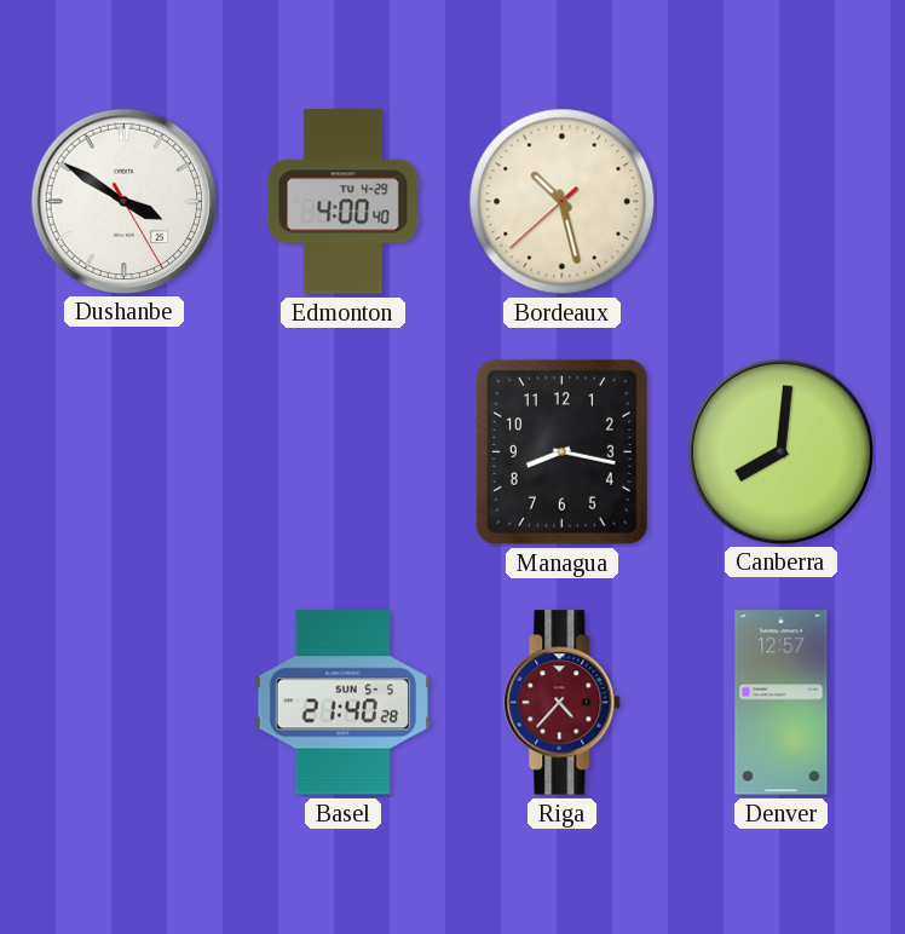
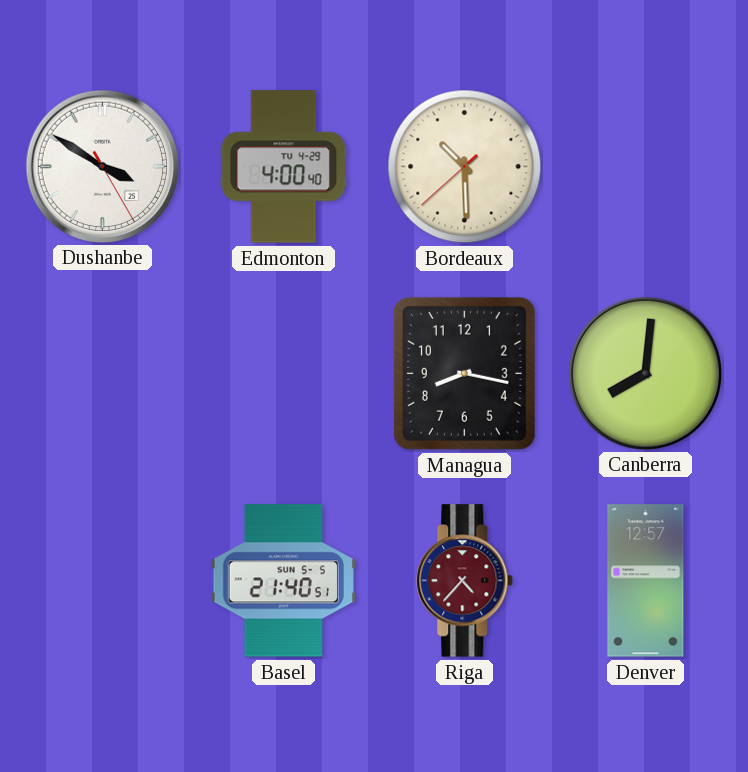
Bordeaux: 10:27 -> 10:29
Basel: 21:40:28 -> 21:40:51
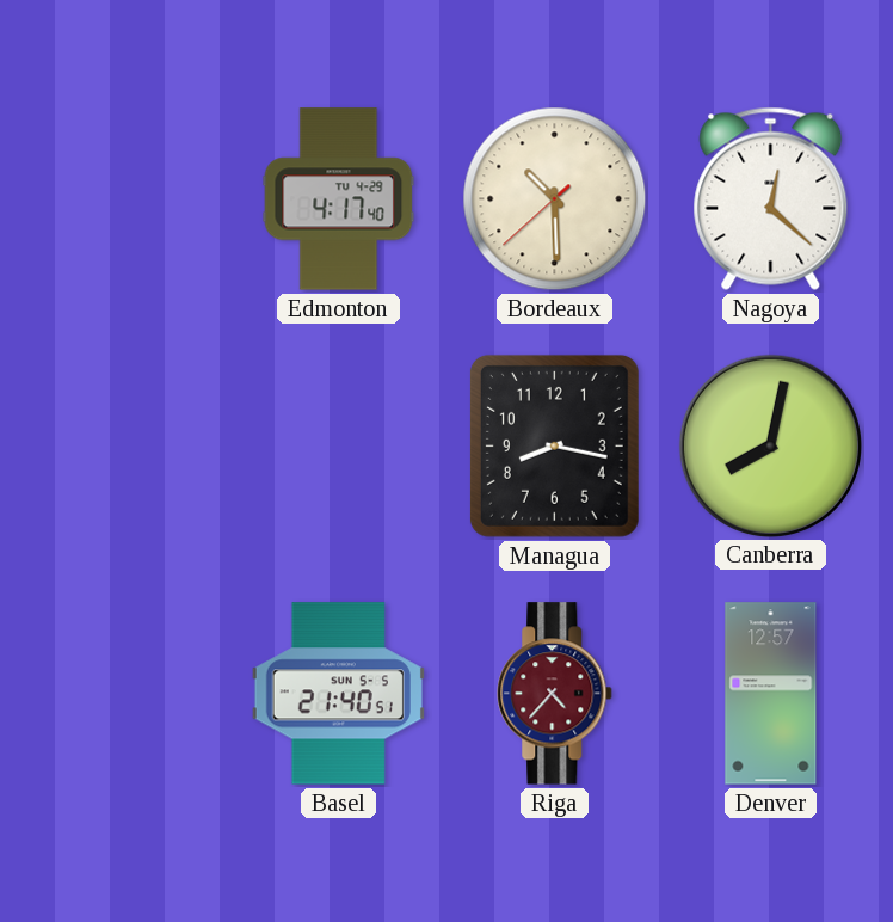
Dushanbe: 3:50 -> none
Edmonton: 4:00 -> 4:17
Nagoya: none -> 12:22
Canberra: 8:01 -> 8:02
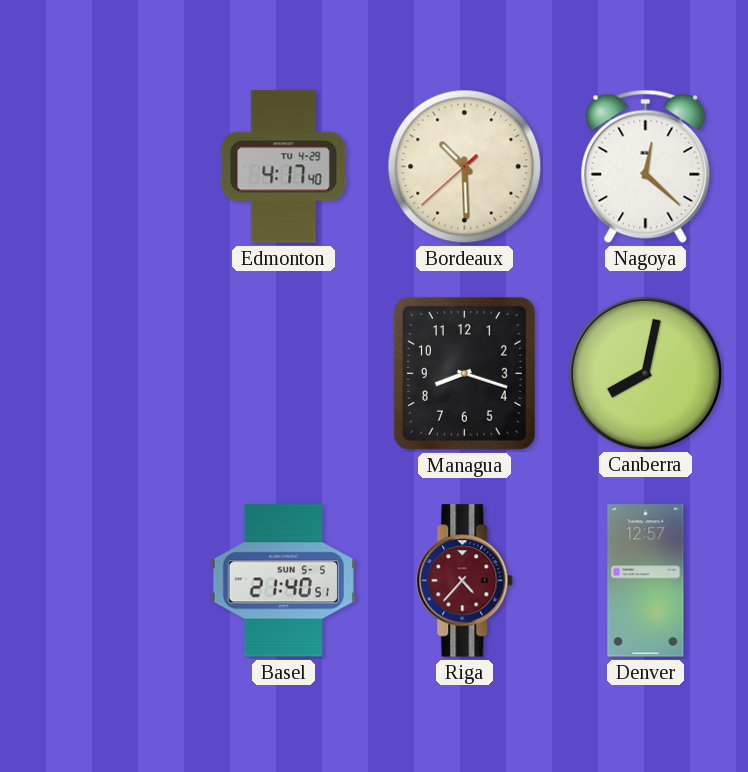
Managua: 8:17 -> 8:18
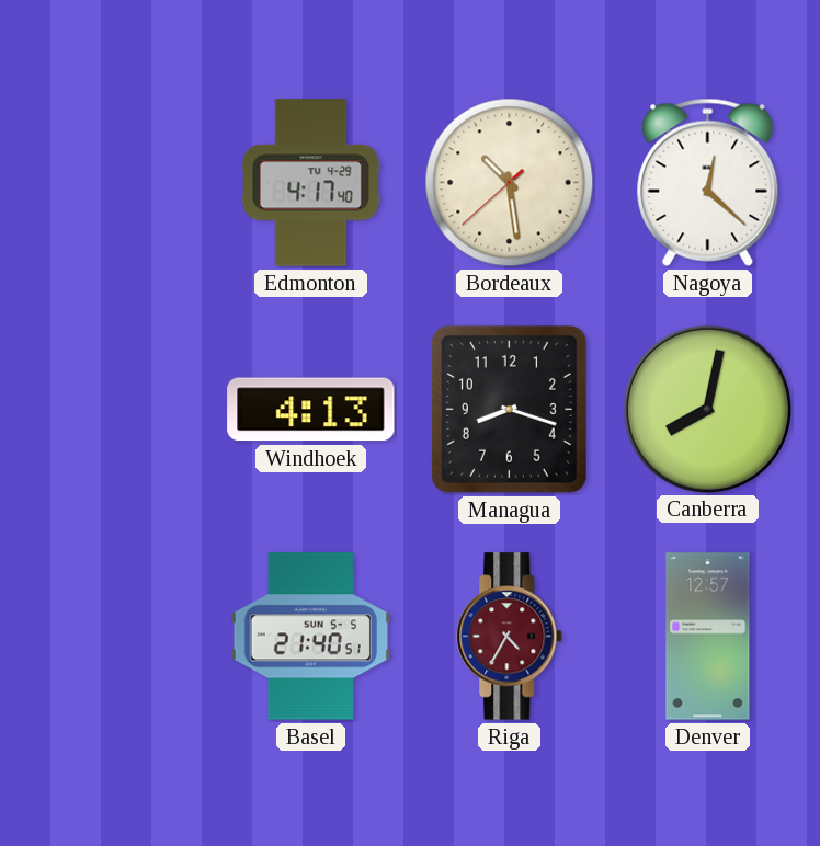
Bordeaux: 10:29 -> 10:28
Windhoek: none -> 4:13
Riga: 4:37 -> 4:35
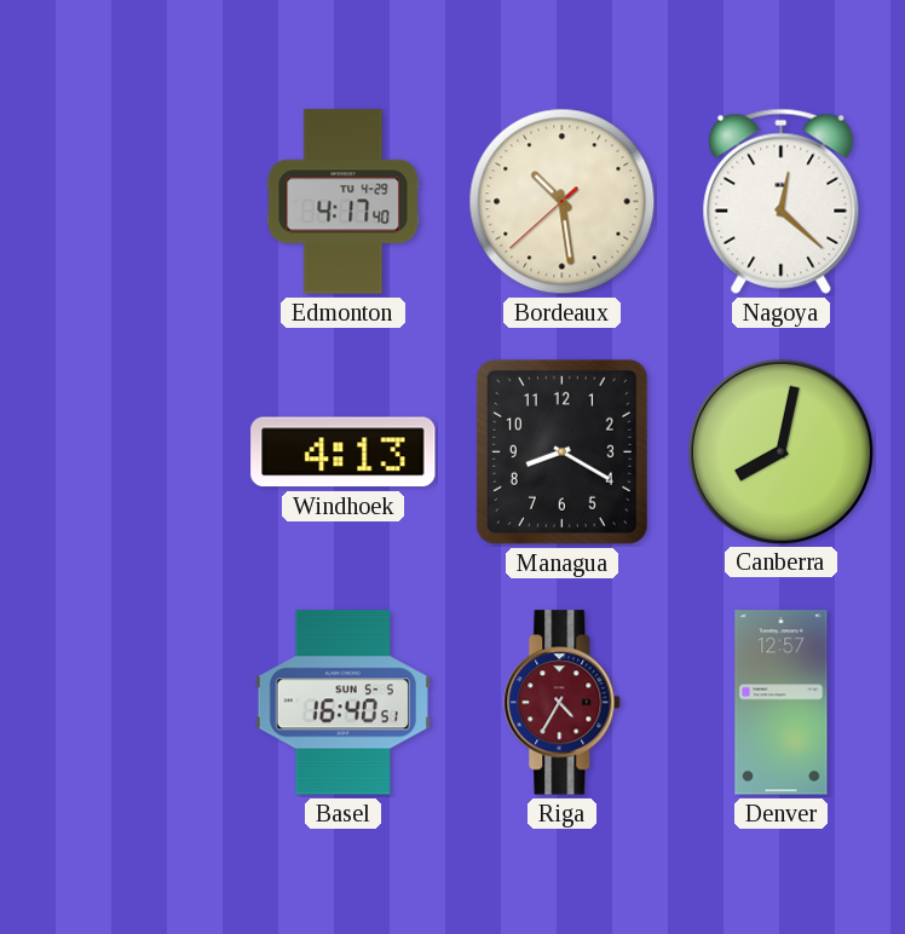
Managua: 8:18 -> 8:20
Basel: 21:40 -> 16:40
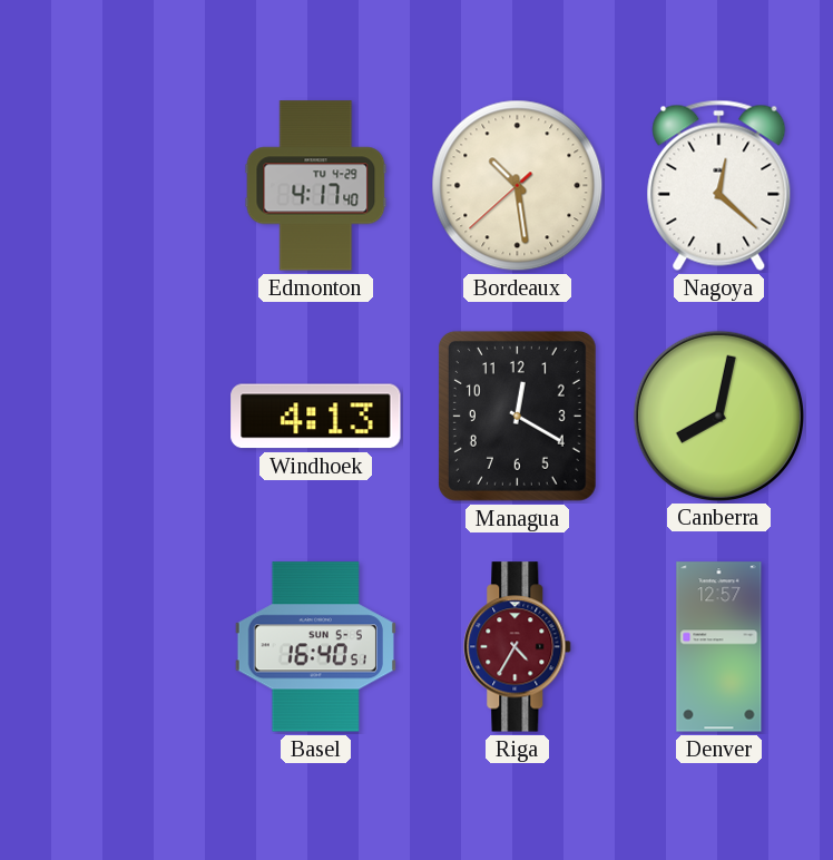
Managua: 8:20 -> 12:20
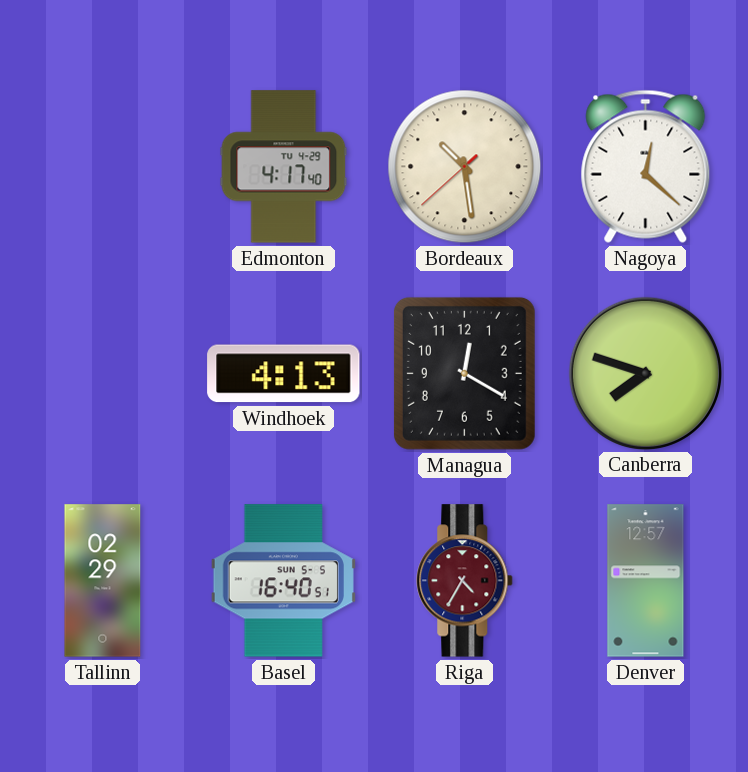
Canberra: 8:02 -> 7:48
Tallinn: none -> 02:29
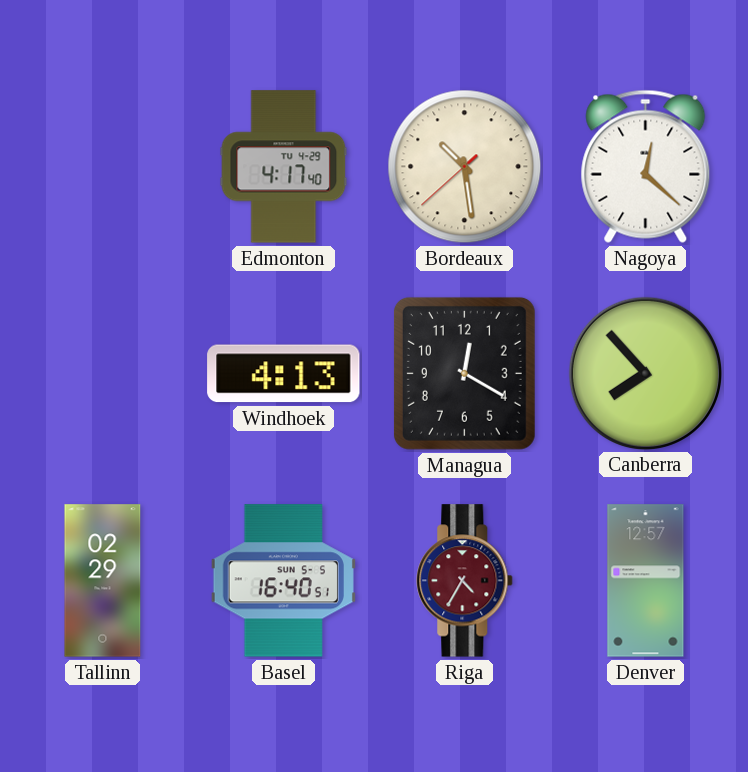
Canberra: 7:48 -> 7:53
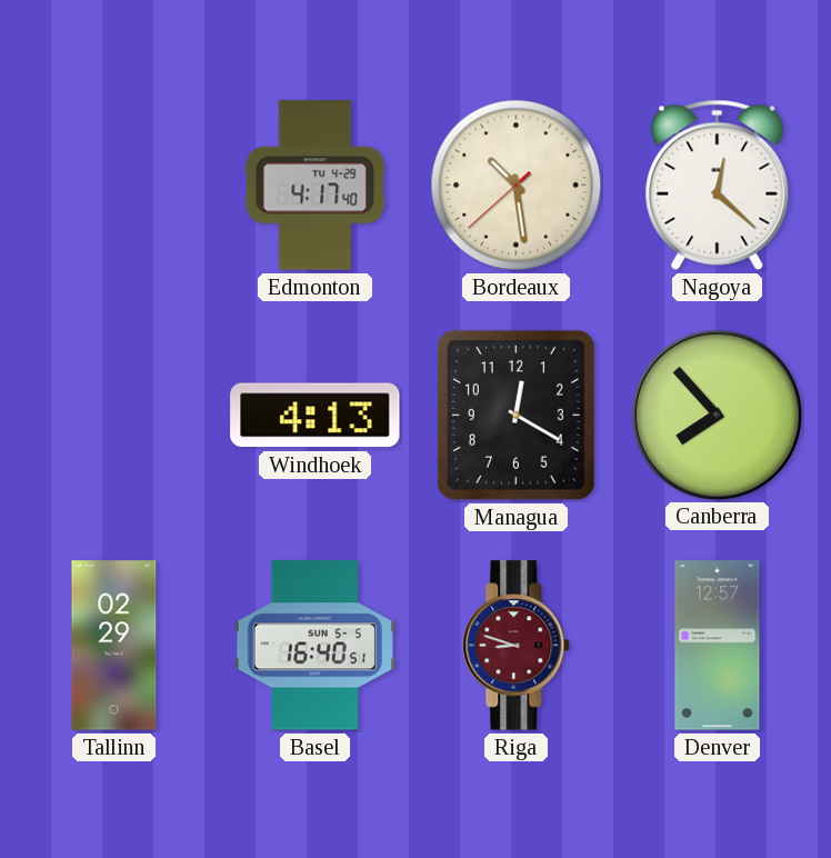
Riga: 4:35 -> 8:48
